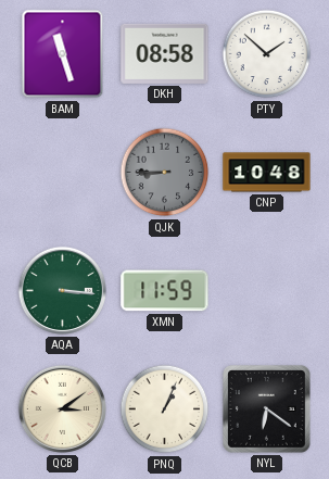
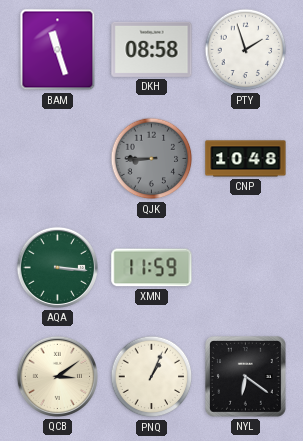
PTY: 1:52 -> 1:57
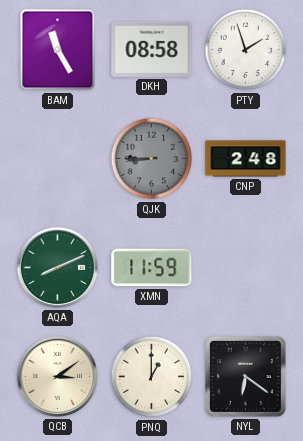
BAM: 11:27 -> 11:25
CNP: 10:48 -> 2:48
AQA: 3:16 -> 8:11
PNQ: 1:04 -> 1:00
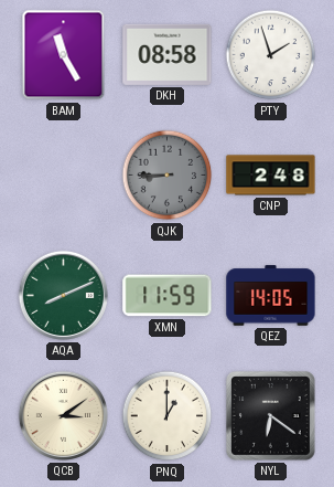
QEZ: none -> 14:05
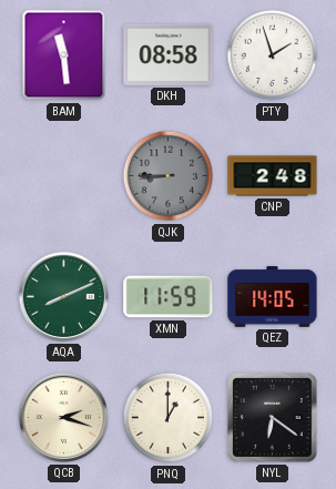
BAM: 11:25 -> 11:29
QCB: 3:09 -> 2:18
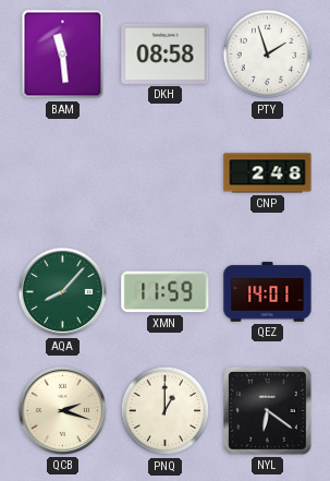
QJK: 8:45 -> none
AQA: 8:11 -> 8:07
QEZ: 14:05 -> 14:01
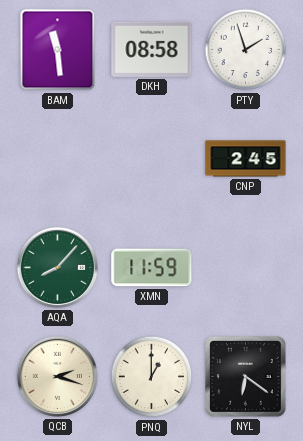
CNP: 2:48 -> 2:45
QEZ: 14:01 -> none
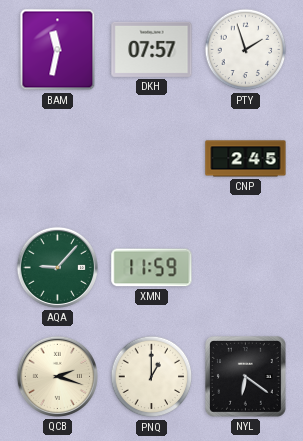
BAM: 11:29 -> 11:32
DKH: 08:58 -> 07:57
AQA: 8:07 -> 9:07
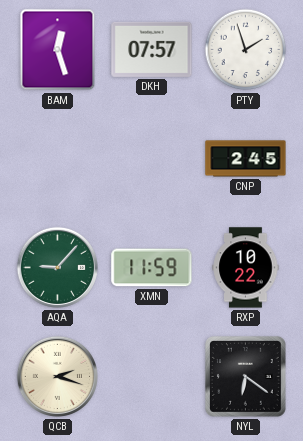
BAM: 11:32 -> 12:27
RXP: none -> 10:22
PNQ: 1:00 -> none
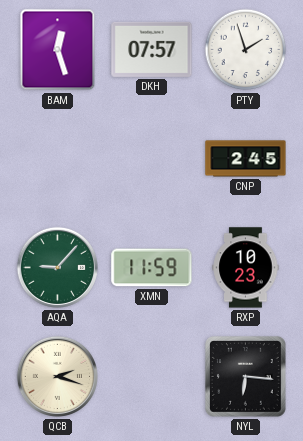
RXP: 10:22 -> 10:23
NYL: 6:21 -> 6:16
